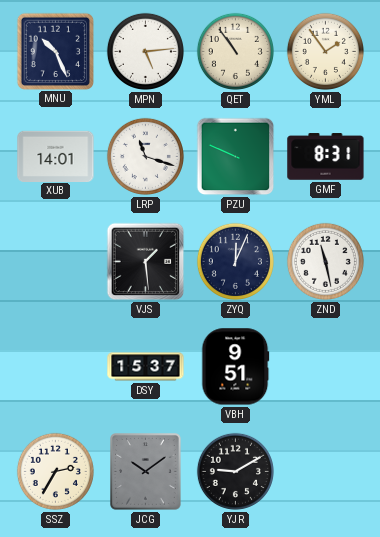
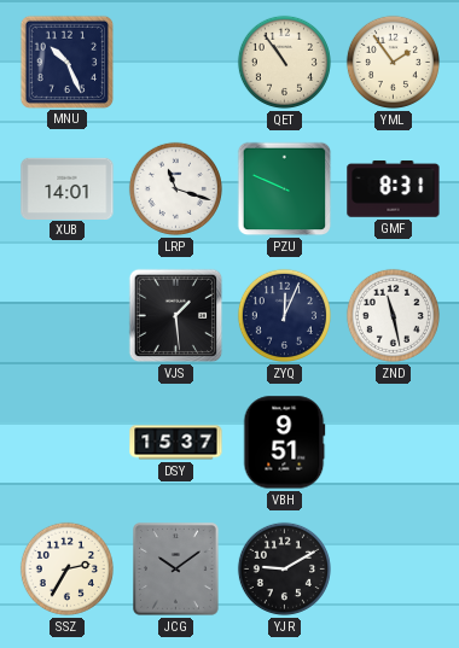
MPN: 5:14 -> none
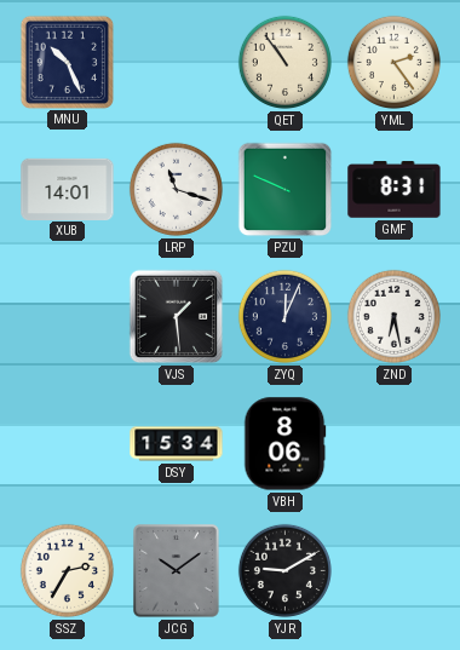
YML: 1:54 -> 2:24
ZND: 11:28 -> 6:28
DSY: 15:37 -> 15:34
VBH: 9:51 -> 8:06
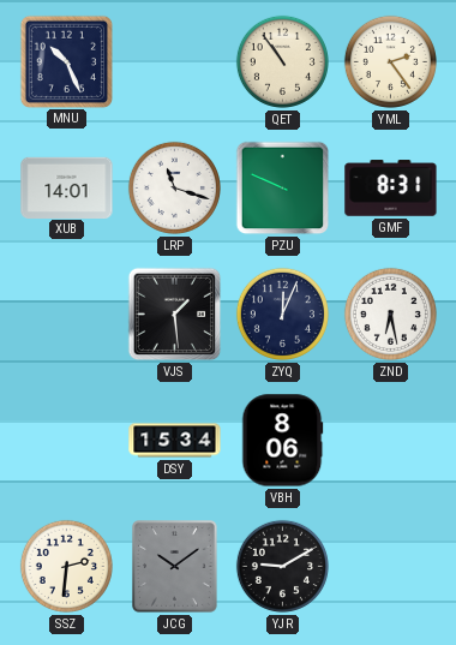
SSZ: 2:35 -> 2:31
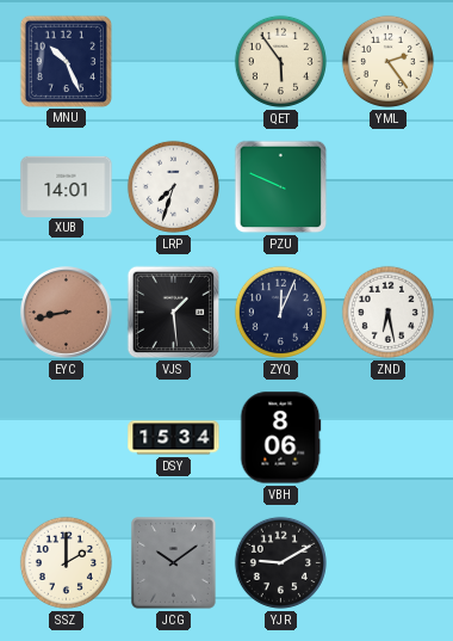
QET: 10:54 -> 5:54
LRP: 11:18 -> 7:33
GMF: 8:31 -> none
EYC: none -> 8:43
SSZ: 2:31 -> 2:00
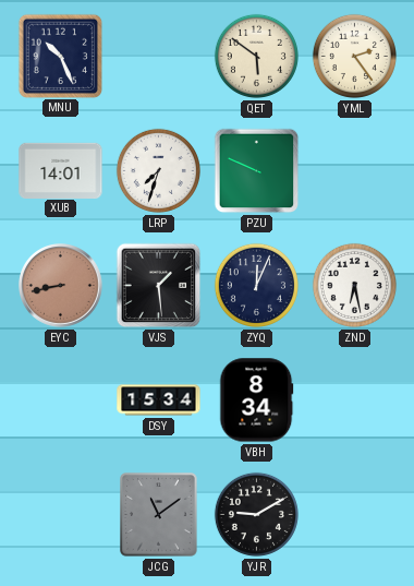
QET: 5:54 -> 5:51
VBH: 8:06 -> 8:34
SSZ: 2:00 -> none
JCG: 10:09 -> 11:09
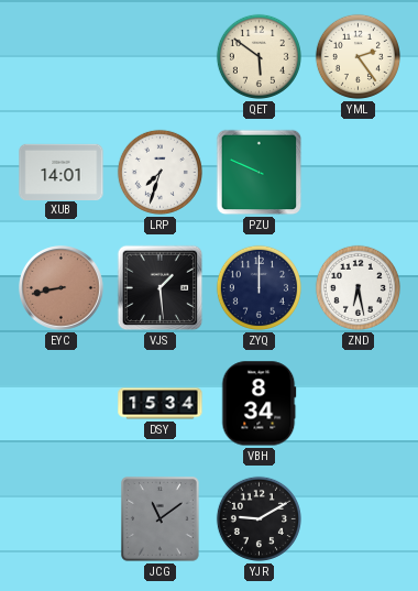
MNU: 10:26 -> none
ZYQ: 12:04 -> 12:00
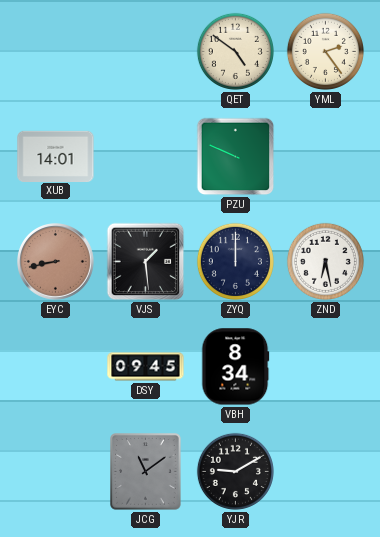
QET: 5:51 -> 4:51
LRP: 7:33 -> none
DSY: 15:34 -> 09:45
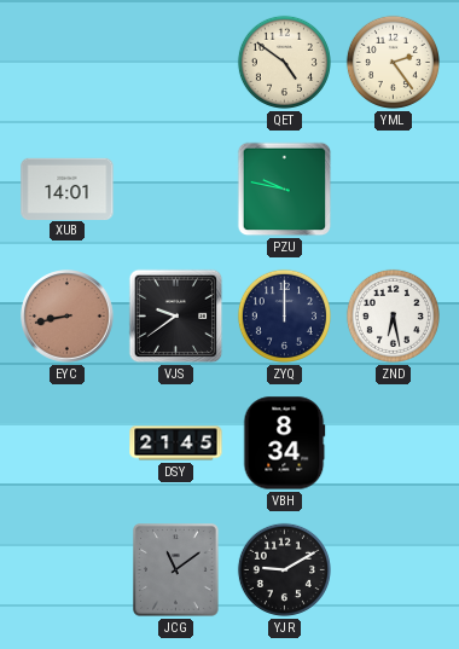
PZU: 9:49 -> 9:47
VJS: 1:29 -> 9:39
DSY: 09:45 -> 21:45
